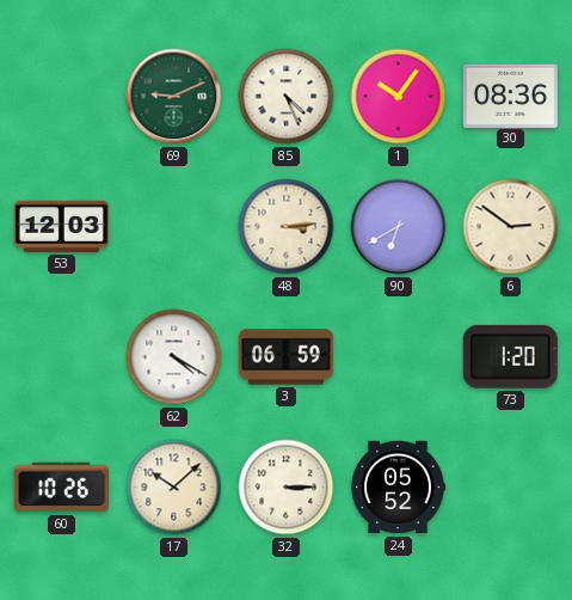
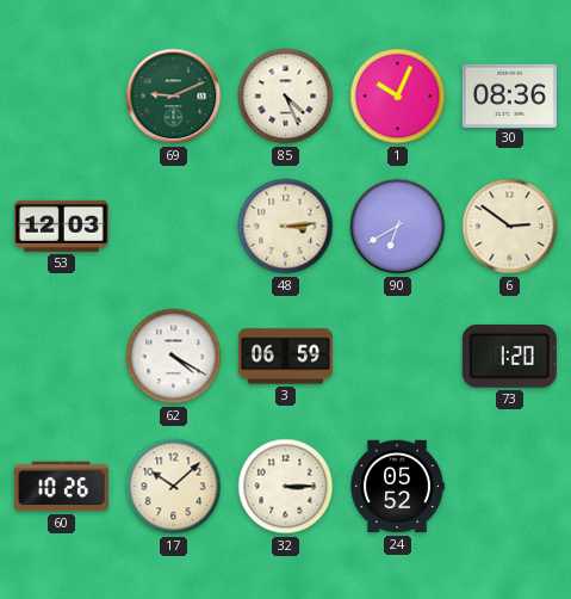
1: 10:06 -> 10:04
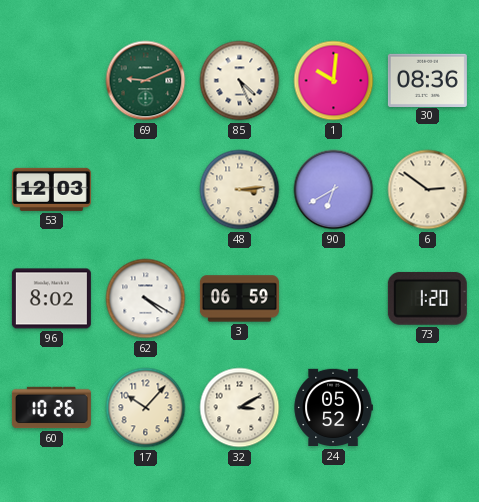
1: 10:04 -> 10:01
96: none -> 8:02
17: 10:08 -> 10:07
32: 3:15 -> 3:10
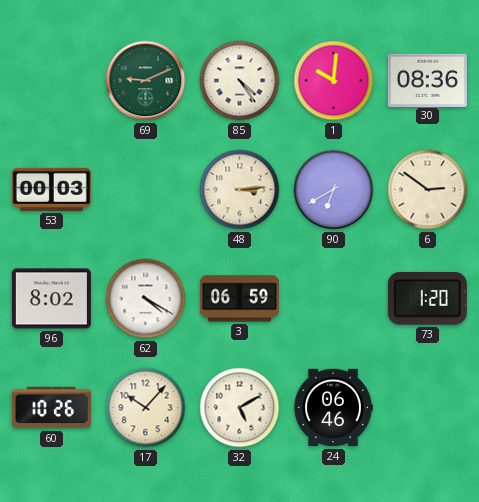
85: 4:26 -> 4:24
53: 12:03 -> 00:03
32: 3:10 -> 5:10
24: 05:52 -> 06:46
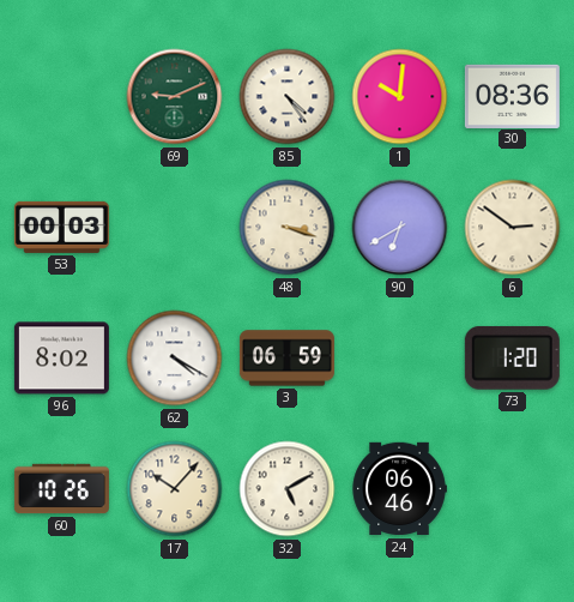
48: 3:14 -> 3:18
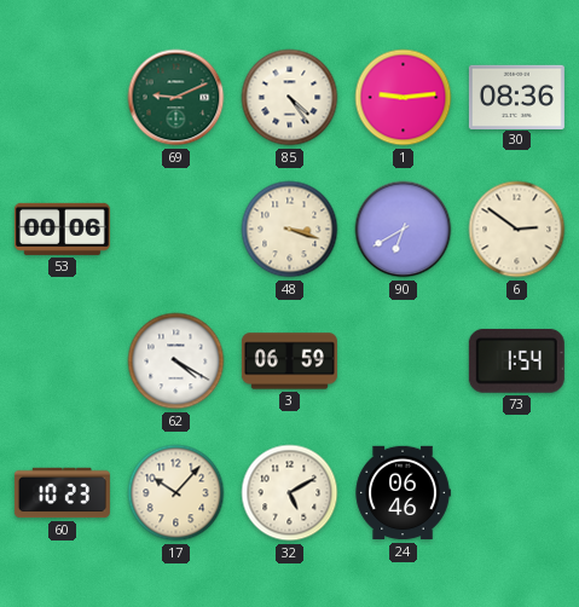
1: 10:01 -> 9:14
53: 00:03 -> 00:06
96: 8:02 -> none
73: 1:20 -> 1:54
60: 10:26 -> 10:23
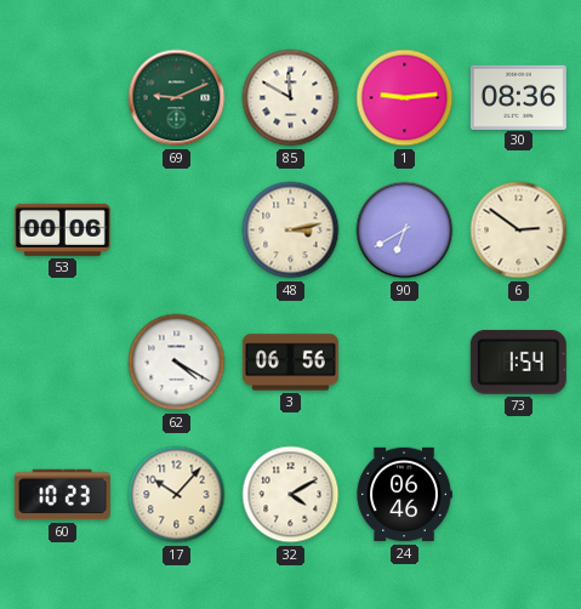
85: 4:24 -> 11:50
48: 3:18 -> 3:13
3: 06:59 -> 06:56
32: 5:10 -> 4:10
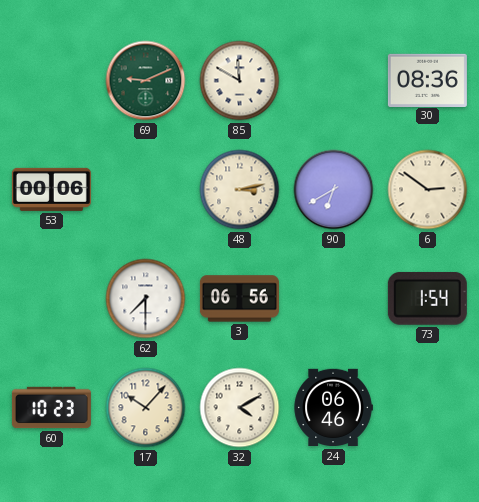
1: 9:14 -> none
62: 4:20 -> 7:30
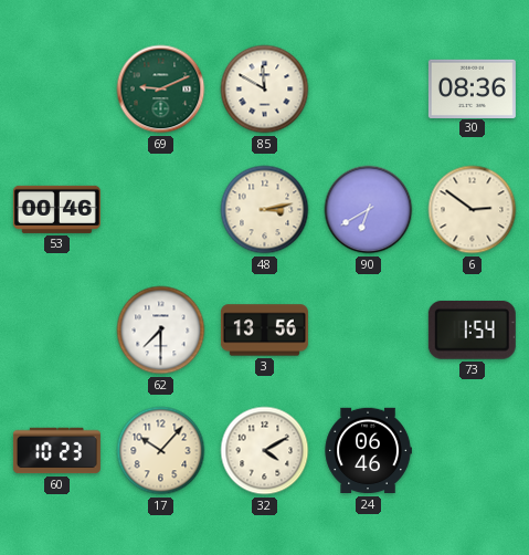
53: 00:06 -> 00:46
3: 06:56 -> 13:56
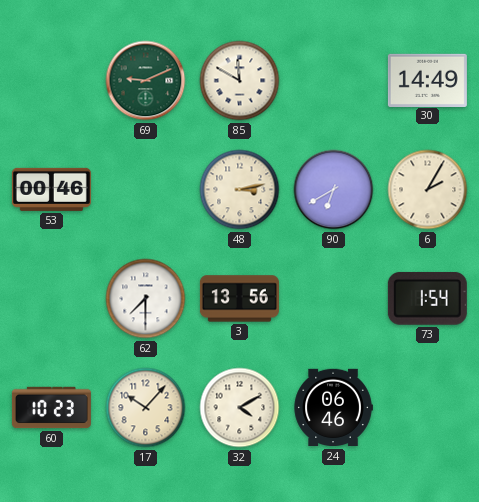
30: 08:36 -> 14:49
6: 2:51 -> 2:05
